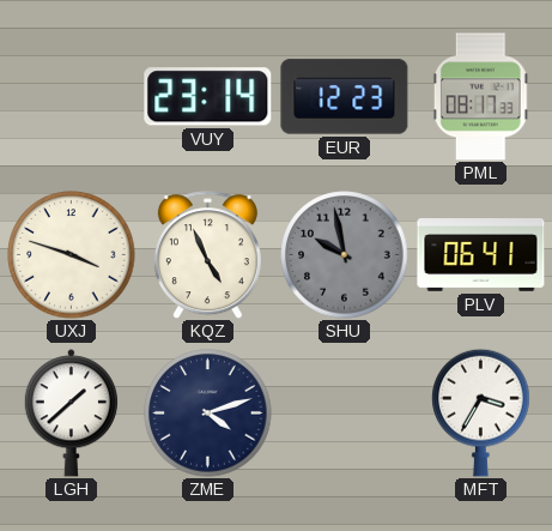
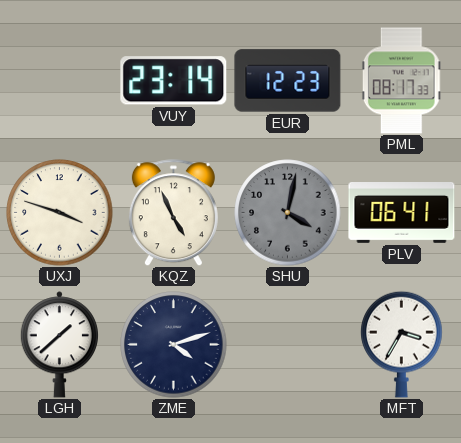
SHU: 9:58 -> 4:02
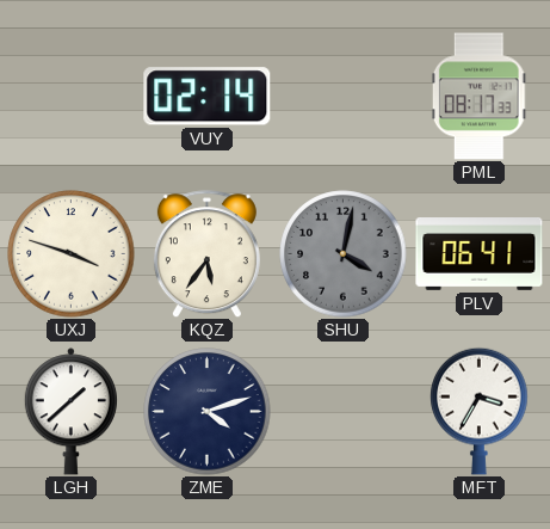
VUY: 23:14 -> 02:14
EUR: 12:23 -> none
KQZ: 4:56 -> 5:36
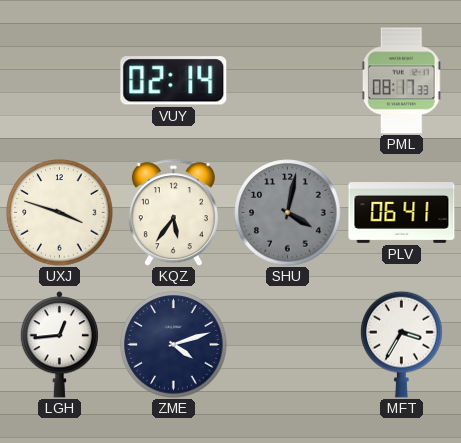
LGH: 1:38 -> 12:44
